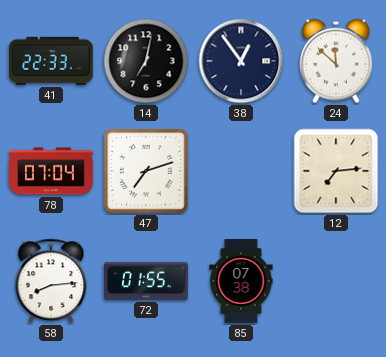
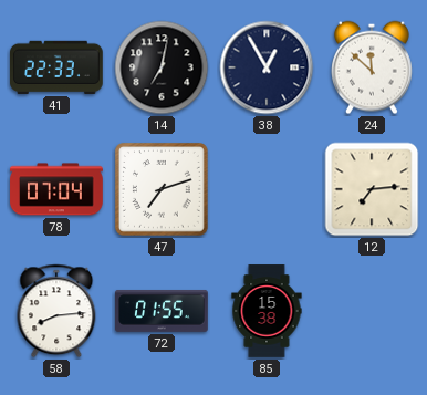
38: 12:54 -> 12:55
85: 07:38 -> 15:38
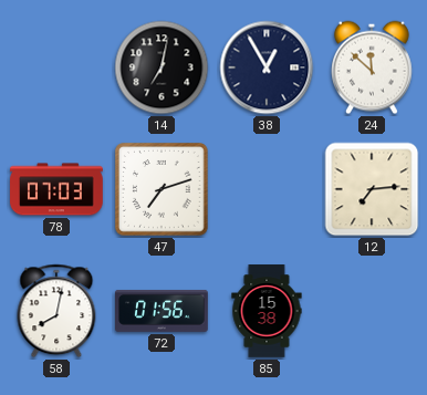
41: 22:33 -> none
78: 07:04 -> 07:03
58: 8:14 -> 8:02
72: 01:55 -> 01:56
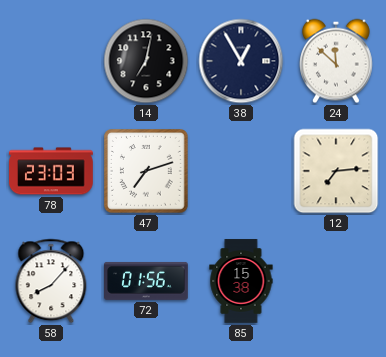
78: 07:03 -> 23:03
58: 8:02 -> 8:07
